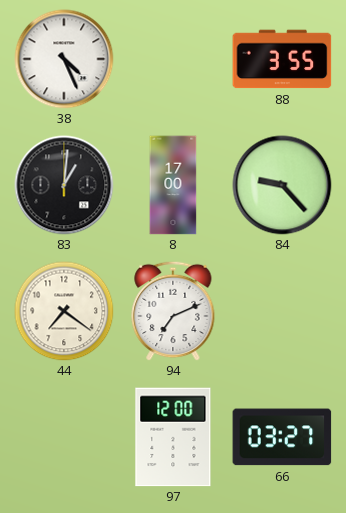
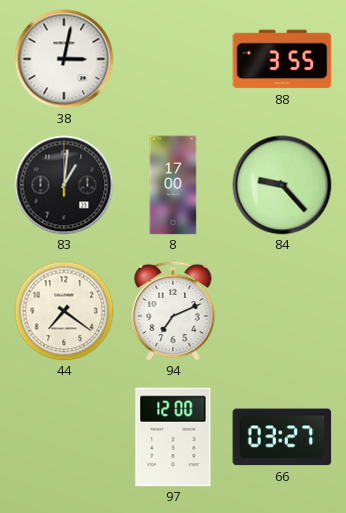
38: 4:26 -> 3:02
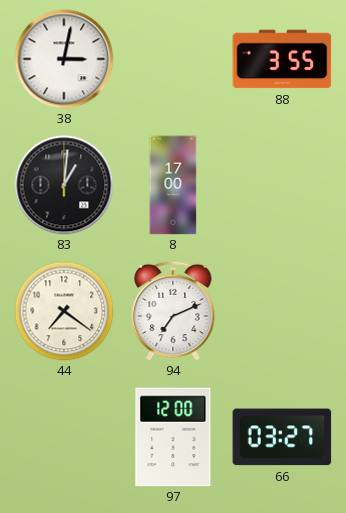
84: 9:23 -> none
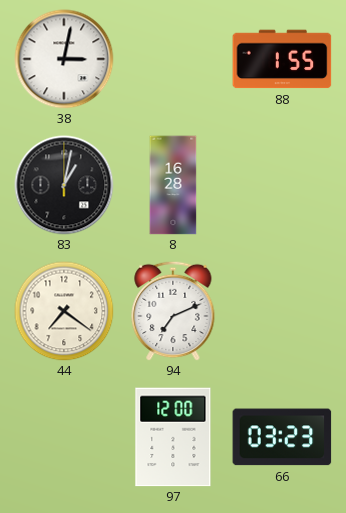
88: 3:55 -> 1:55
83: 1:01 -> 1:02
8: 17:00 -> 16:28
66: 03:27 -> 03:23
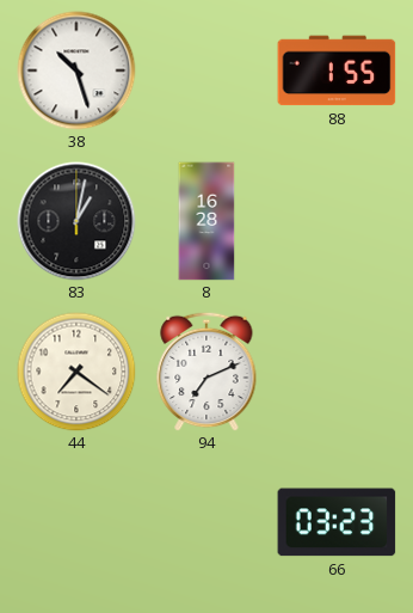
38: 3:02 -> 10:27
97: 12:00 -> none
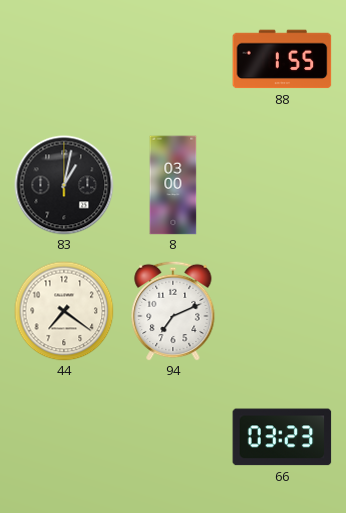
38: 10:27 -> none
8: 16:28 -> 03:00
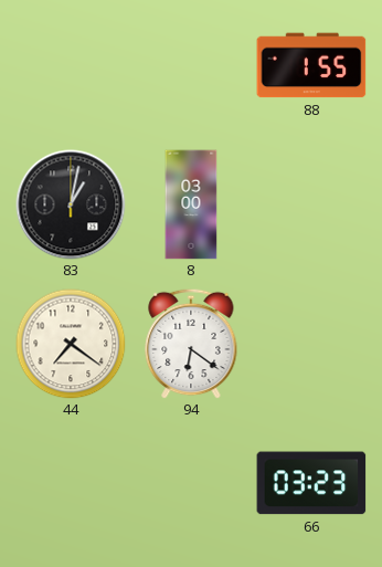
94: 7:11 -> 6:21
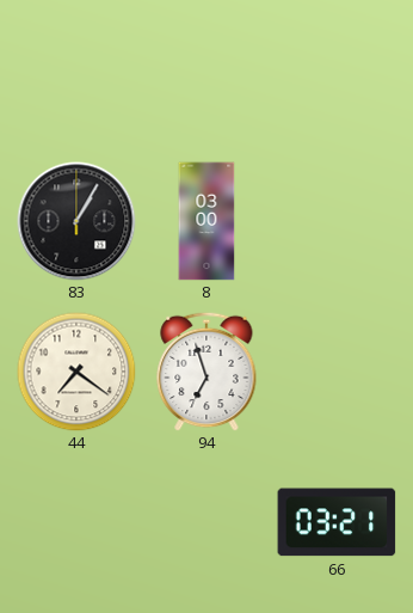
88: 1:55 -> none
83: 1:02 -> 1:05
94: 6:21 -> 6:57
66: 03:23 -> 03:21
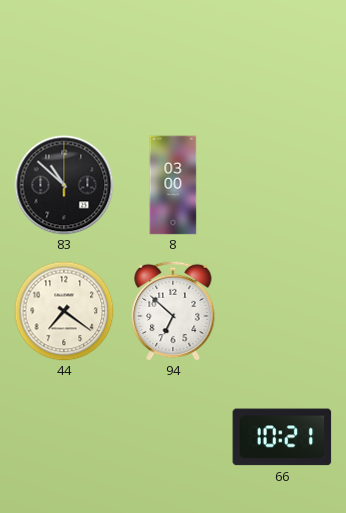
83: 1:05 -> 10:52
94: 6:57 -> 6:52
66: 03:21 -> 10:21
